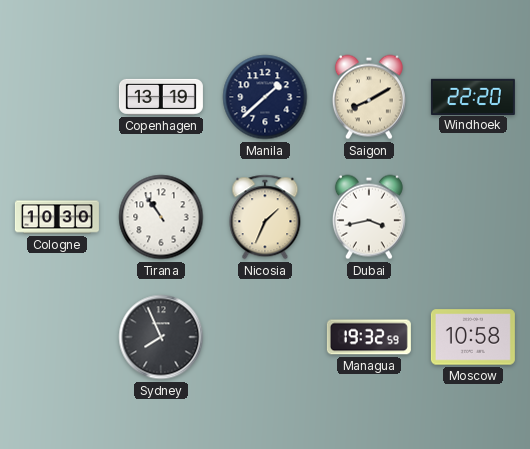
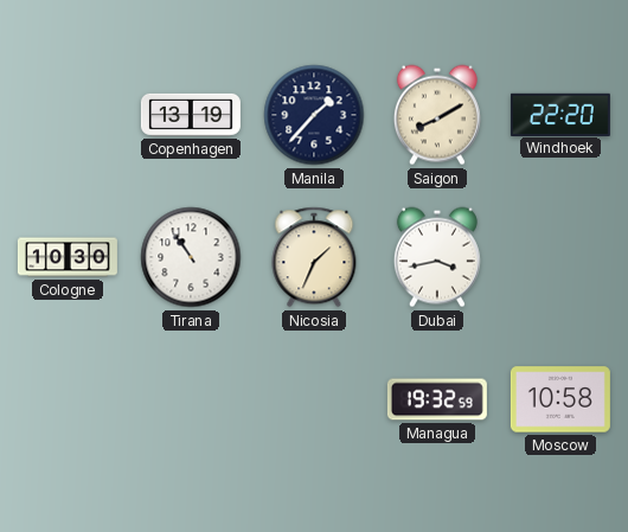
Manila: 1:38 -> 1:37
Sydney: 7:56 -> none
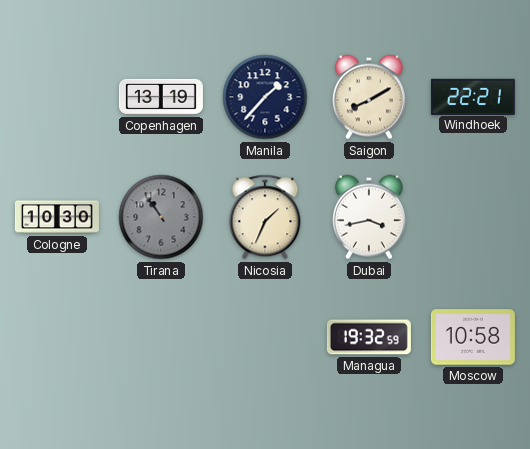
Windhoek: 22:20 -> 22:21
Tirana dial: white -> grey
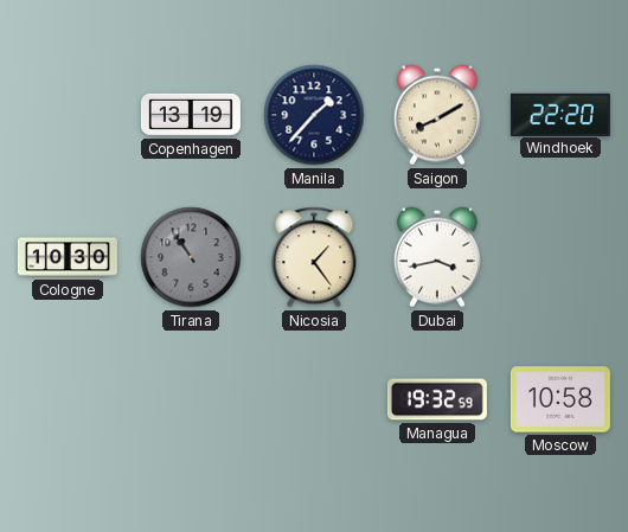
Windhoek: 22:21 -> 22:20
Nicosia: 1:34 -> 1:24
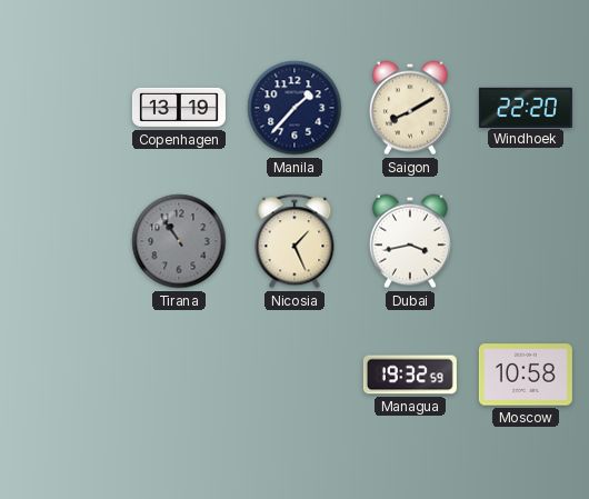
Cologne: 10:30 -> none
Nicosia: 1:24 -> 1:26
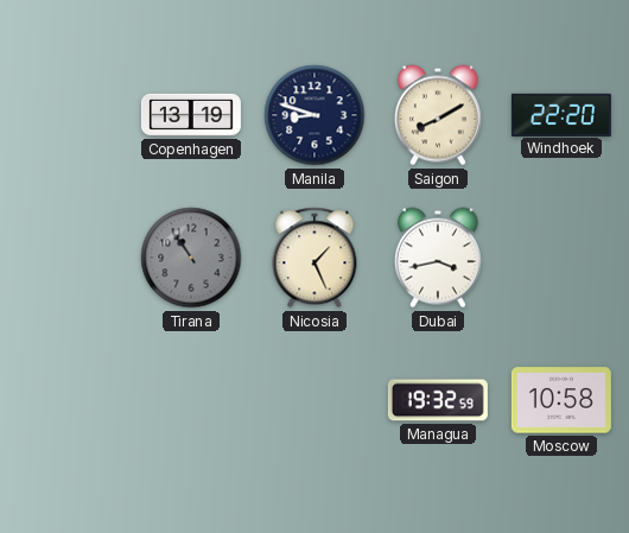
Manila: 1:37 -> 8:48
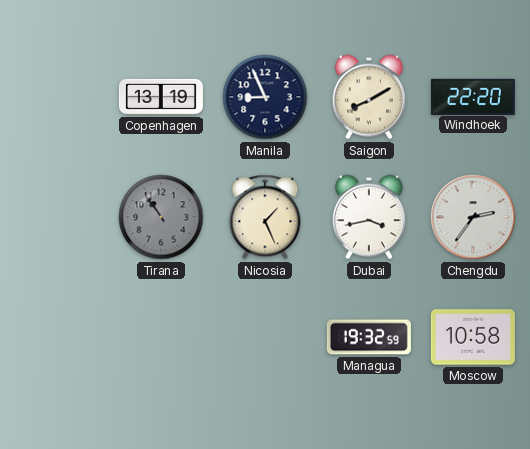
Manila: 8:48 -> 8:56
Chengdu: none -> 2:36
